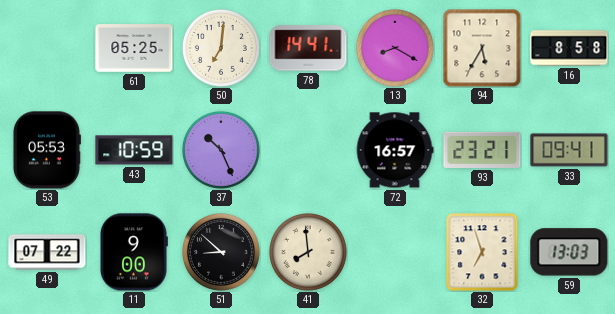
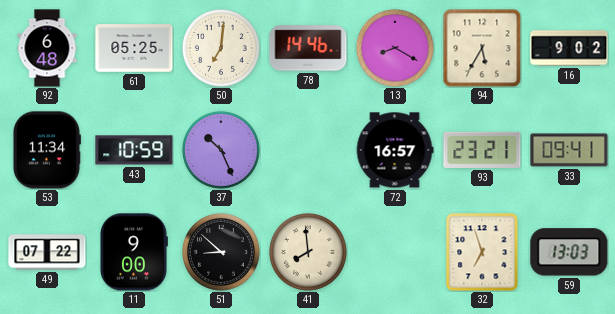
92: none -> 6:48
78: 14:41 -> 14:46
16: 8:58 -> 9:02
53: 05:53 -> 11:34
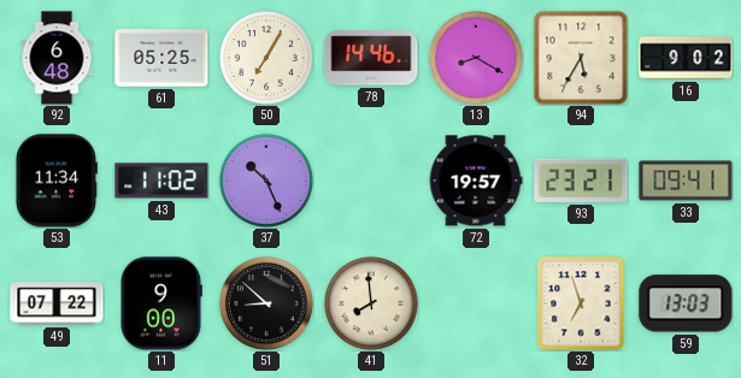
50: 7:01 -> 7:05
43: 10:59 -> 11:02
72: 16:57 -> 19:57
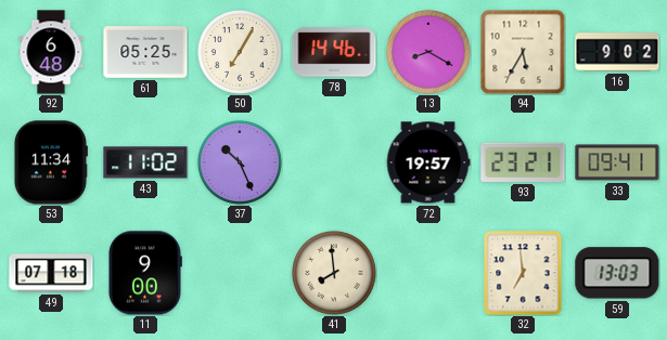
49: 07:22 -> 07:18
51: 8:52 -> none
32: 6:57 -> 6:59
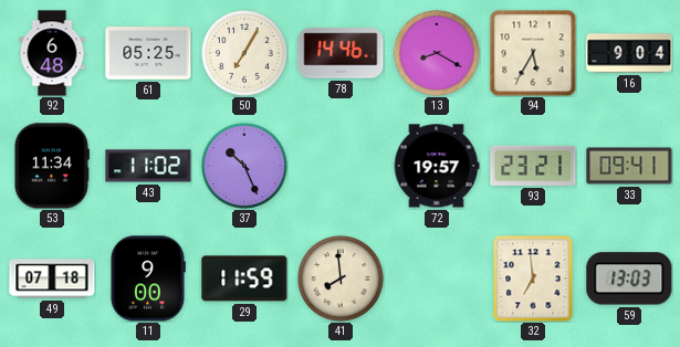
16: 9:02 -> 9:04
29: none -> 11:59
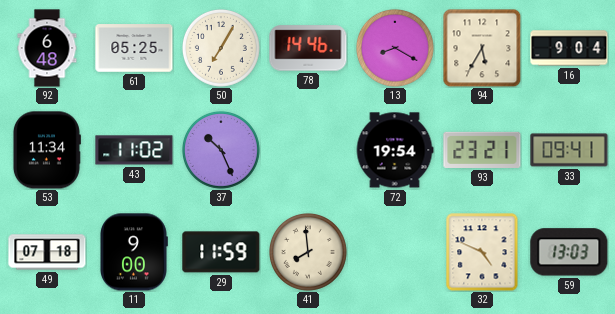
72: 19:57 -> 19:54
32: 6:59 -> 4:49
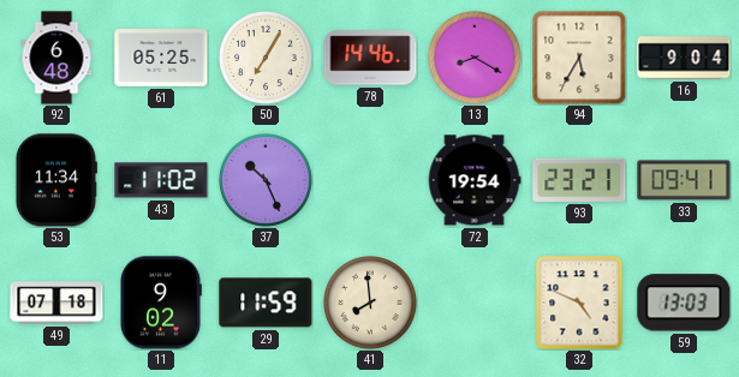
11: 9:00 -> 9:02
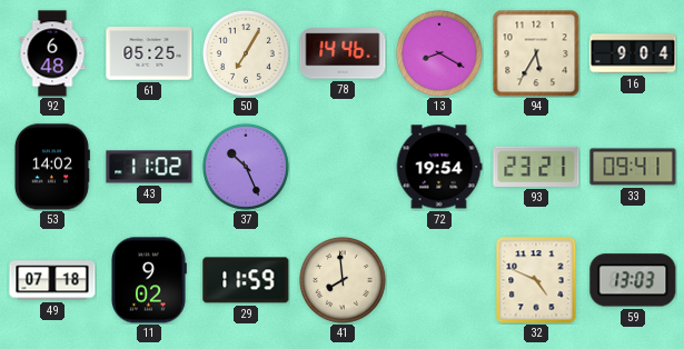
53: 11:34 -> 14:02
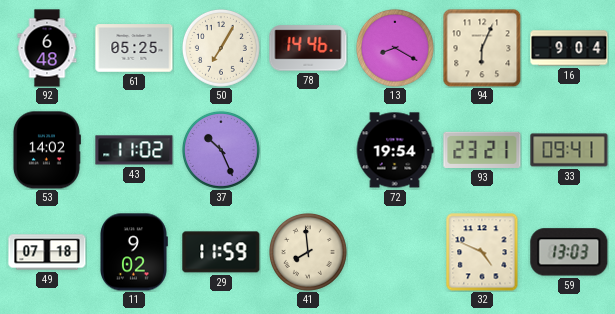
94: 5:35 -> 6:04
